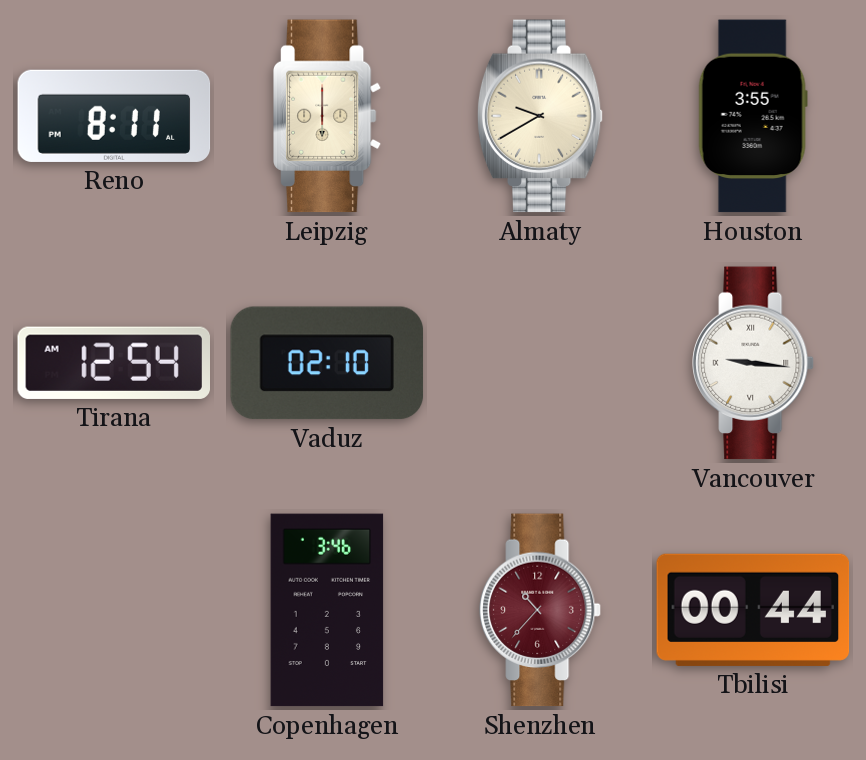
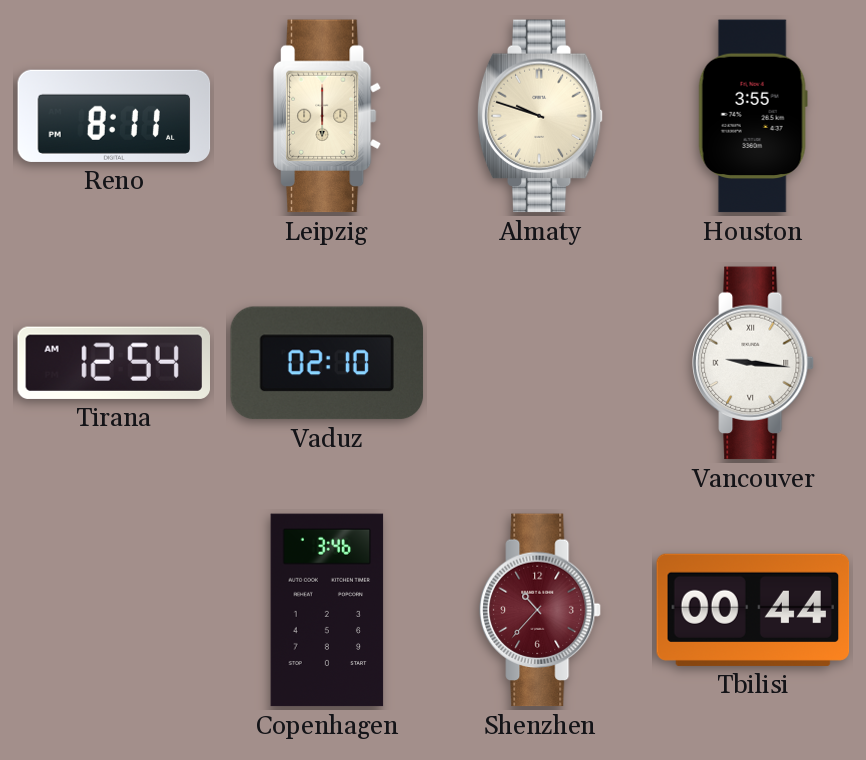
Almaty: 9:40 -> 9:48
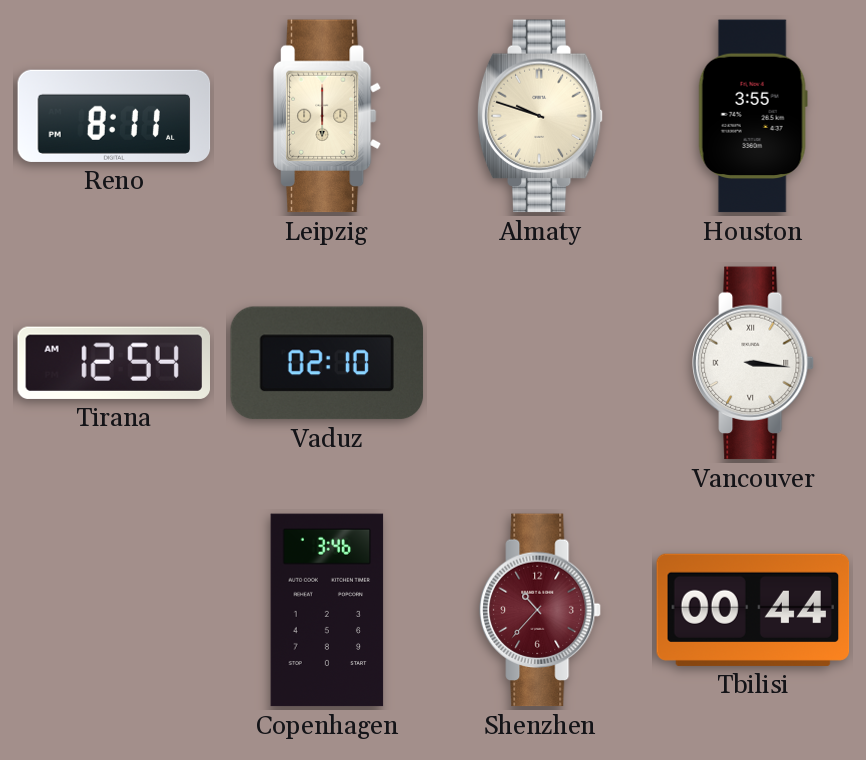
Vancouver: 9:16 -> 3:16
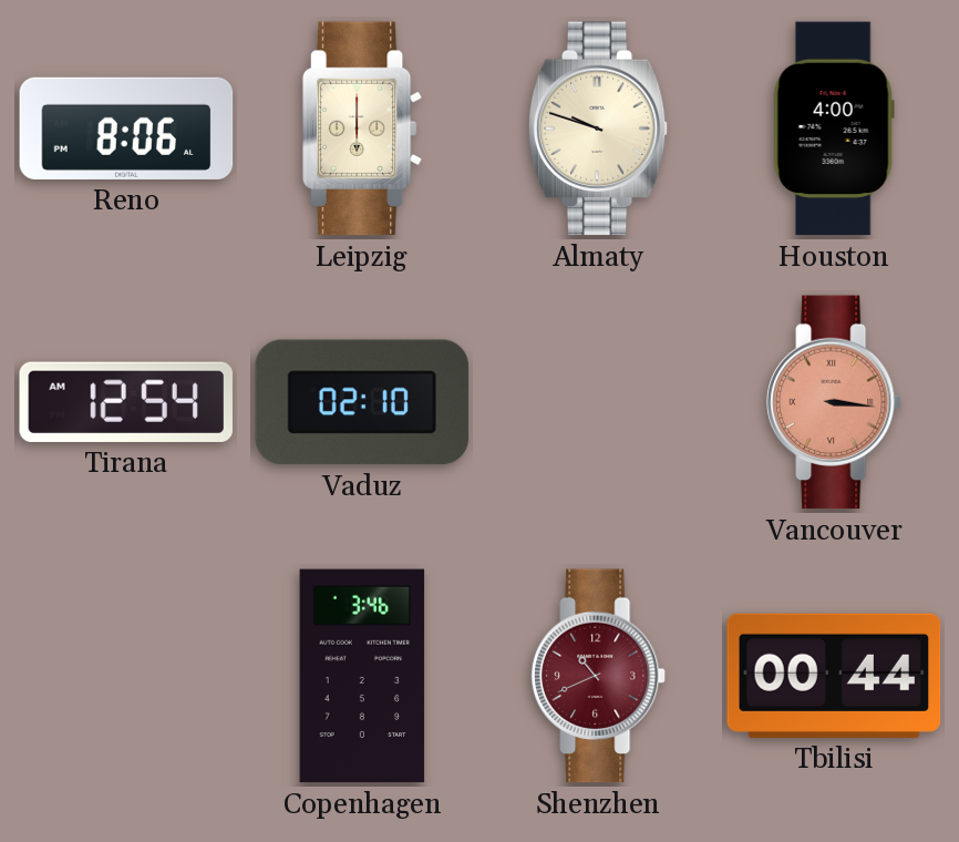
Reno: 8:11 -> 8:06
Houston: 3:55 -> 4:00
Vancouver dial: white -> salmon
Shenzhen: 10:37 -> 10:41
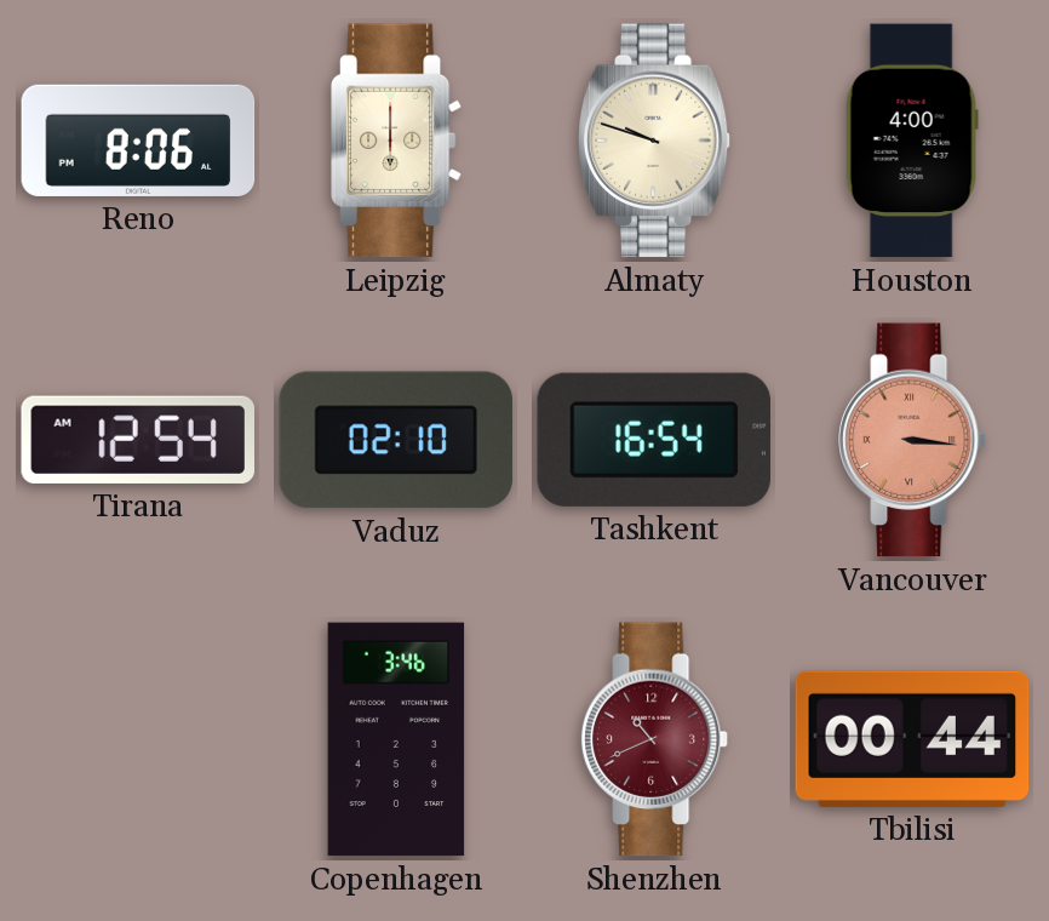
Tashkent: none -> 16:54
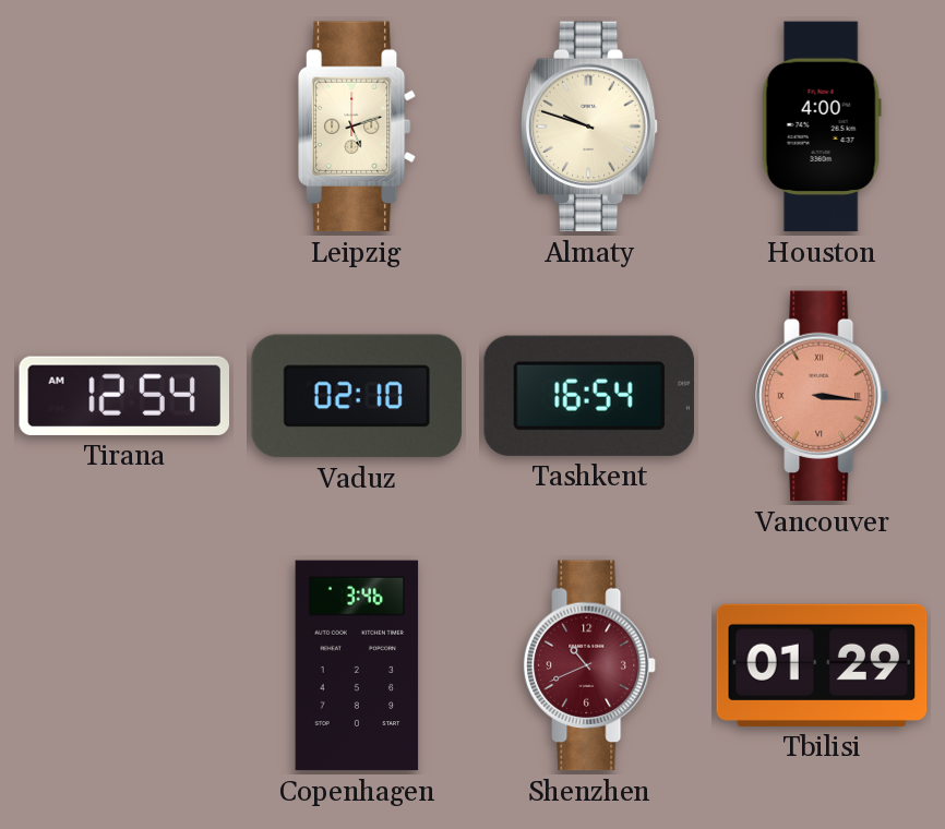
Reno: 8:06 -> none
Leipzig: 6:00 -> 5:12
Tbilisi: 00:44 -> 01:29
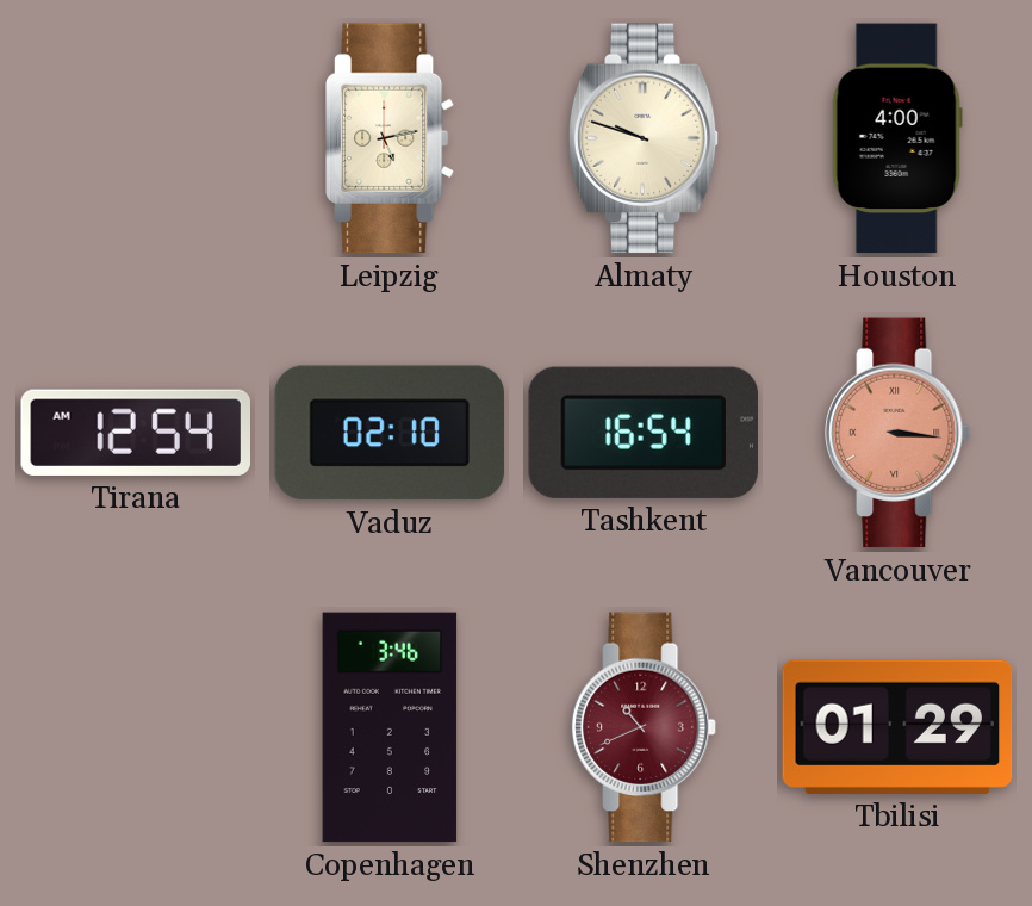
Leipzig: 5:12 -> 5:13
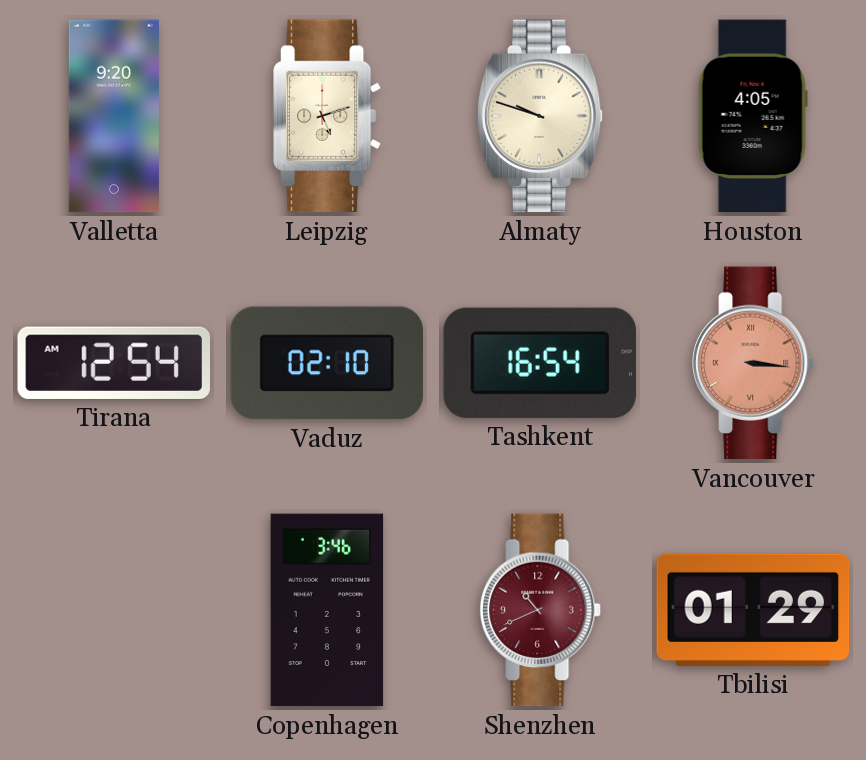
Valletta: none -> 9:20
Leipzig: 5:13 -> 5:12
Houston: 4:00 -> 4:05
